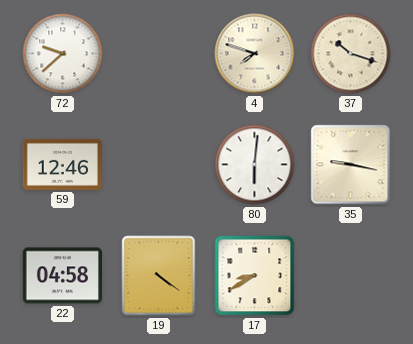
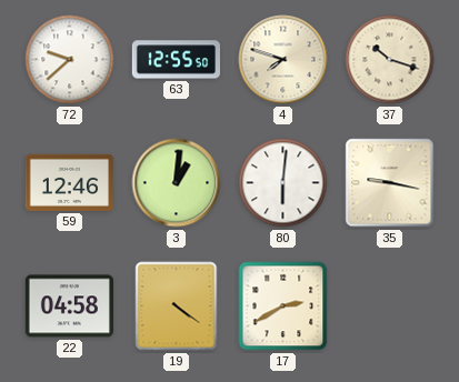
63: none -> 12:55
3: none -> 1:01
17: 8:40 -> 2:40
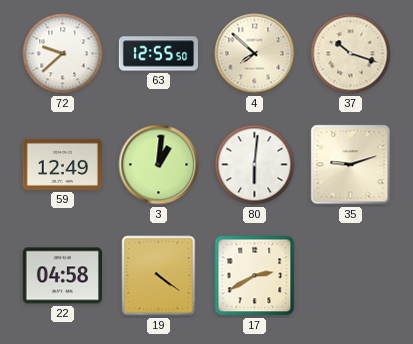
4: 7:48 -> 7:52
59: 12:46 -> 12:49
35: 9:17 -> 9:12
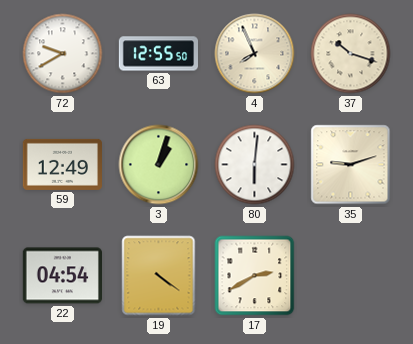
72: 9:38 -> 9:40
4: 7:52 -> 7:56
3: 1:01 -> 1:03
22: 04:58 -> 04:54
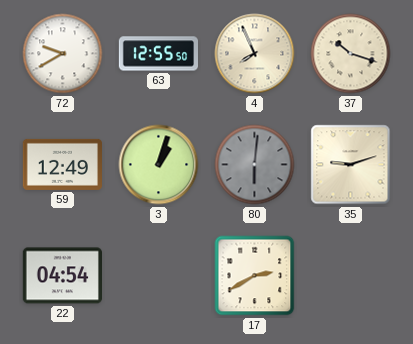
80 dial: white -> grey
19: 4:21 -> none
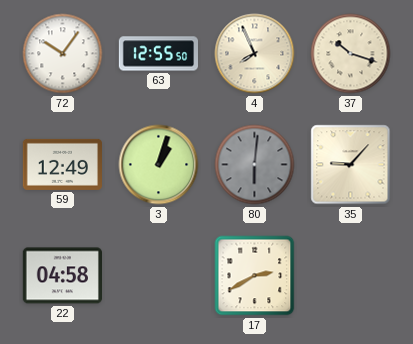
72: 9:40 -> 10:06
35: 9:12 -> 9:07
22: 04:54 -> 04:58
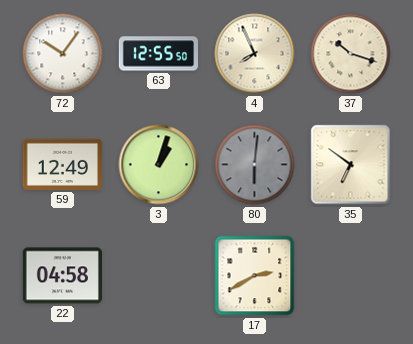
35: 9:07 -> 6:51
